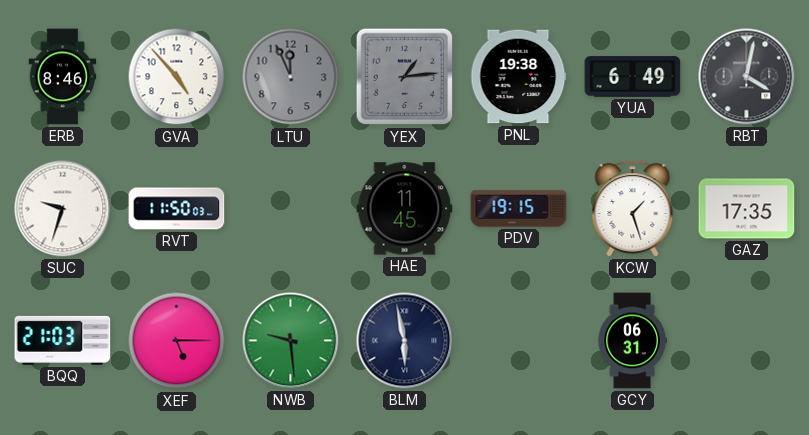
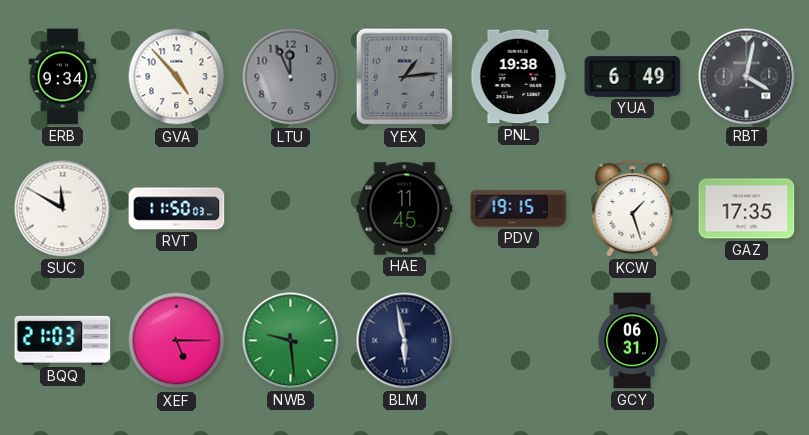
ERB: 8:46 -> 9:34
SUC: 9:33 -> 11:50
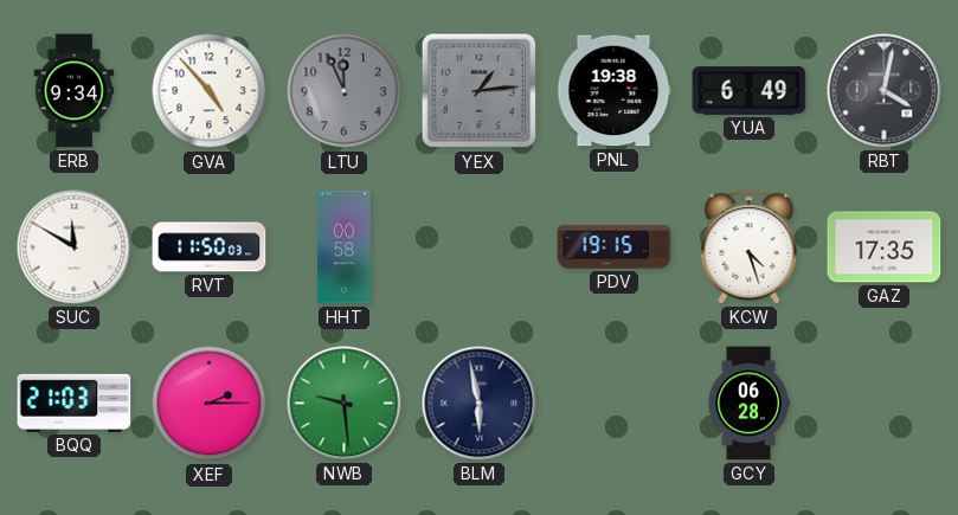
HHT: none -> 00:58
HAE: 11:45 -> none
KCW: 1:27 -> 4:27
XEF: 5:15 -> 2:15
GCY: 06:31 -> 06:28
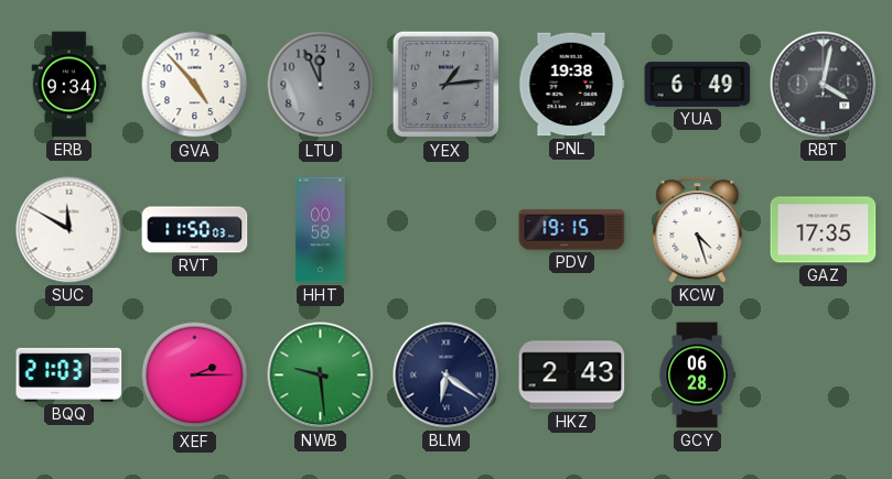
BLM: 5:58 -> 6:21
HKZ: none -> 2:43
